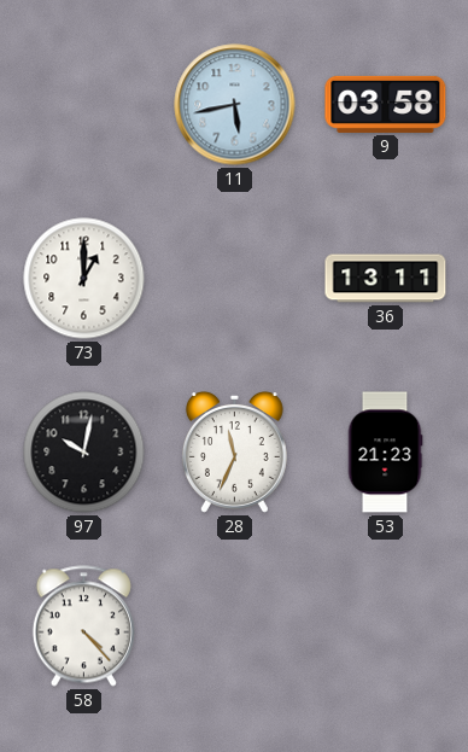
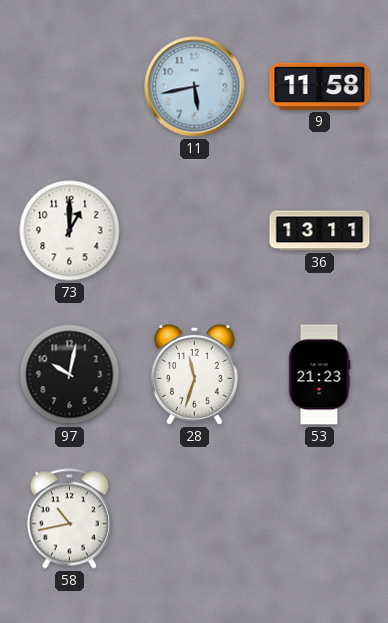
9: 03:58 -> 11:58
28: 11:34 -> 11:33
58: 4:23 -> 10:43
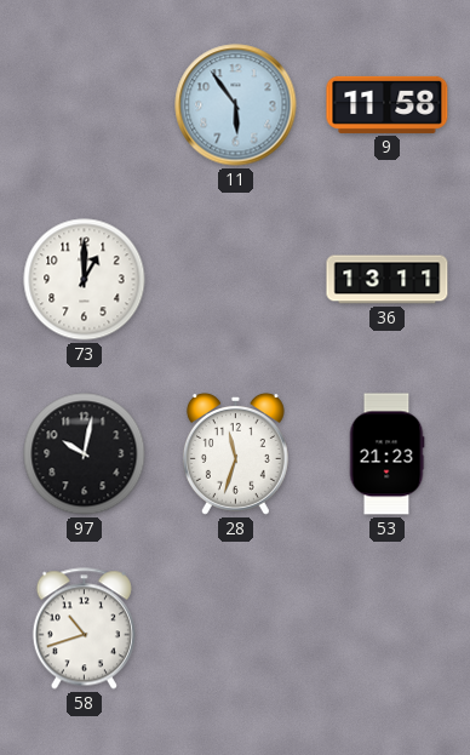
11: 5:43 -> 5:54
58: 10:43 -> 10:42
